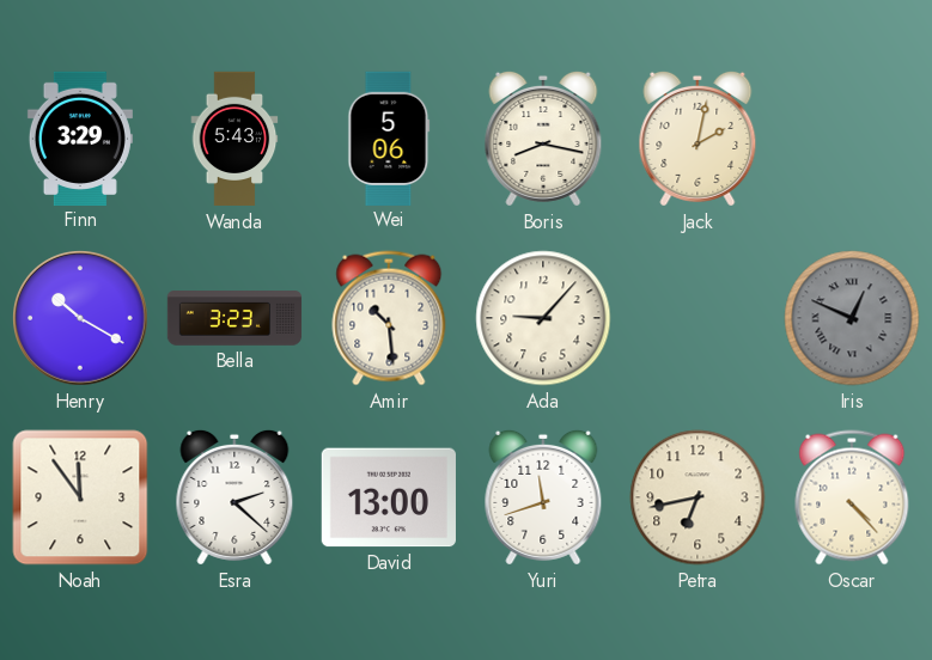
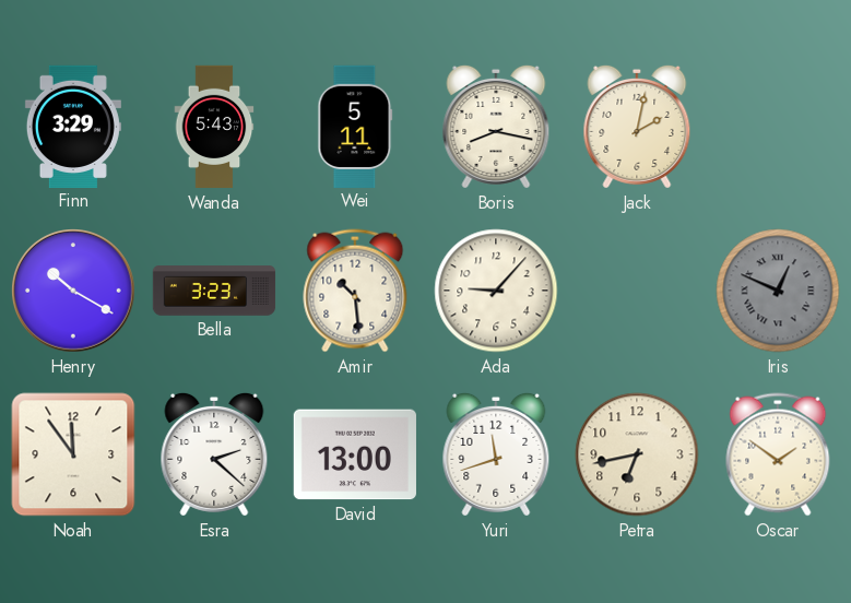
Wei: 5:06 -> 5:11
Oscar: 4:23 -> 1:51
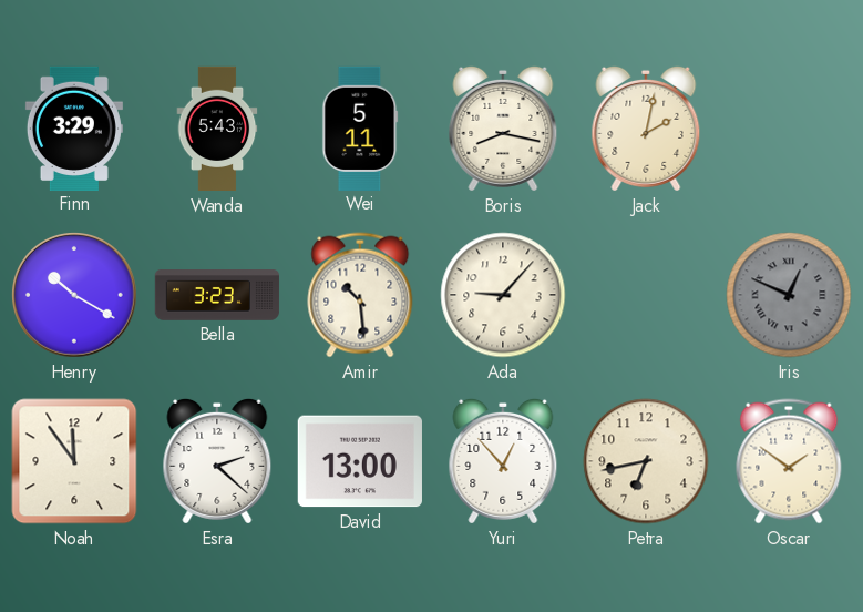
Yuri: 11:42 -> 12:53
